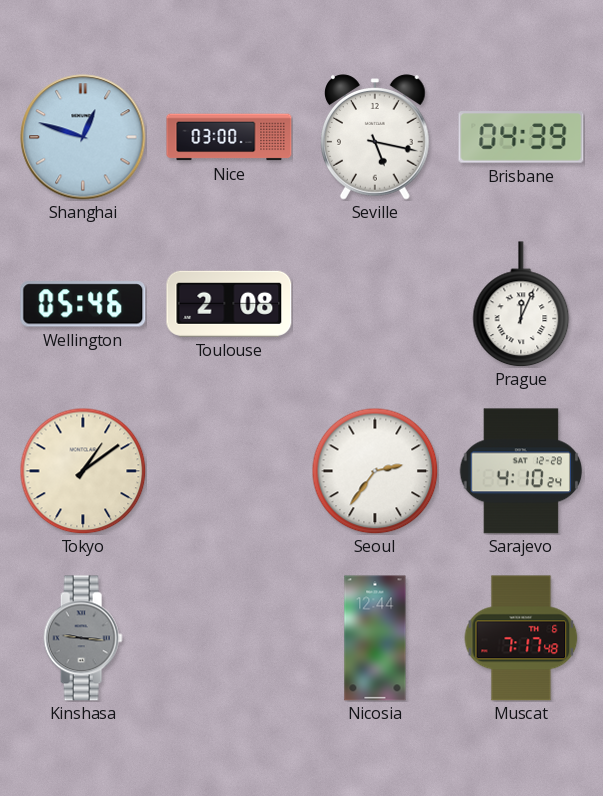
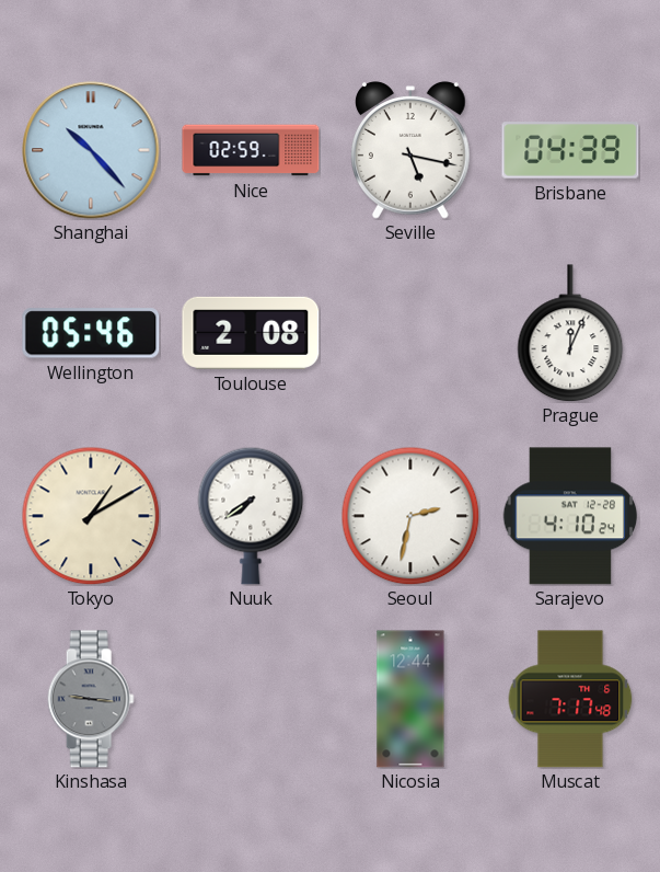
Shanghai: 12:48 -> 10:23
Nice: 03:00 -> 02:59
Tokyo: 1:09 -> 1:10
Nuuk: none -> 7:39
Seoul: 2:36 -> 2:32
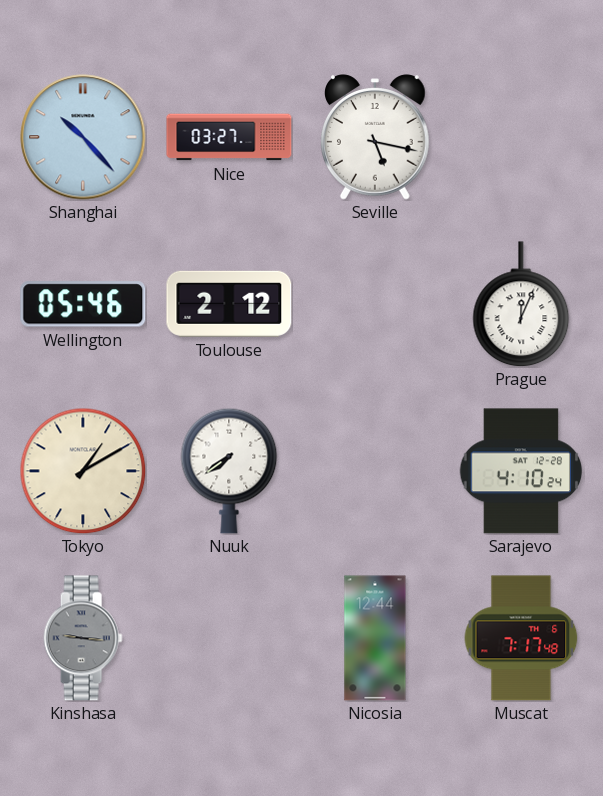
Nice: 02:59 -> 03:27
Brisbane: 04:39 -> none
Toulouse: 2:08 -> 2:12
Seoul: 2:32 -> none
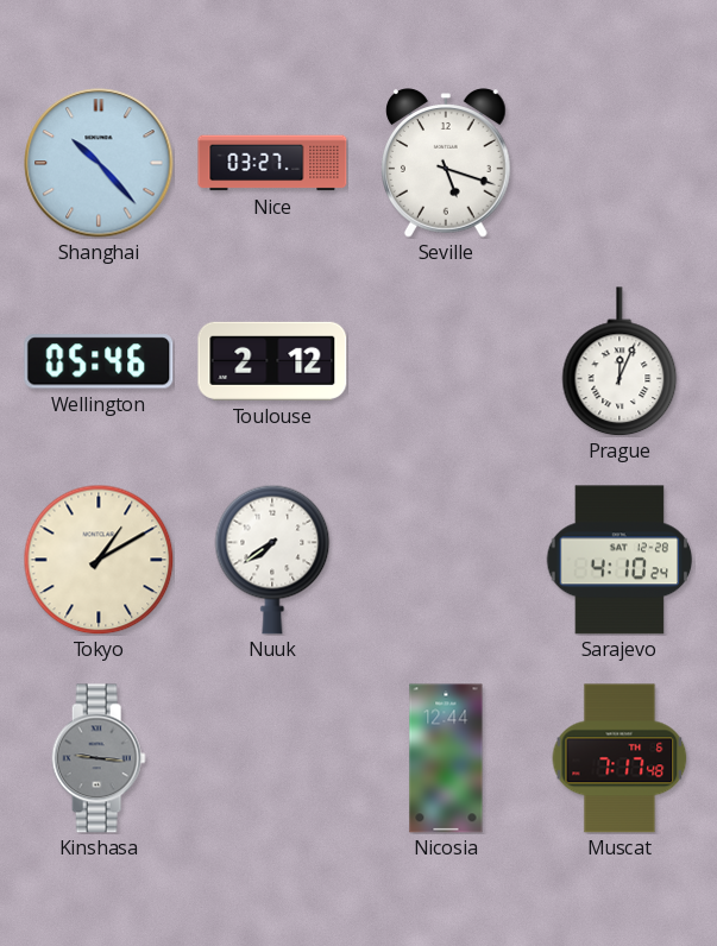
Seville: 5:17 -> 5:18
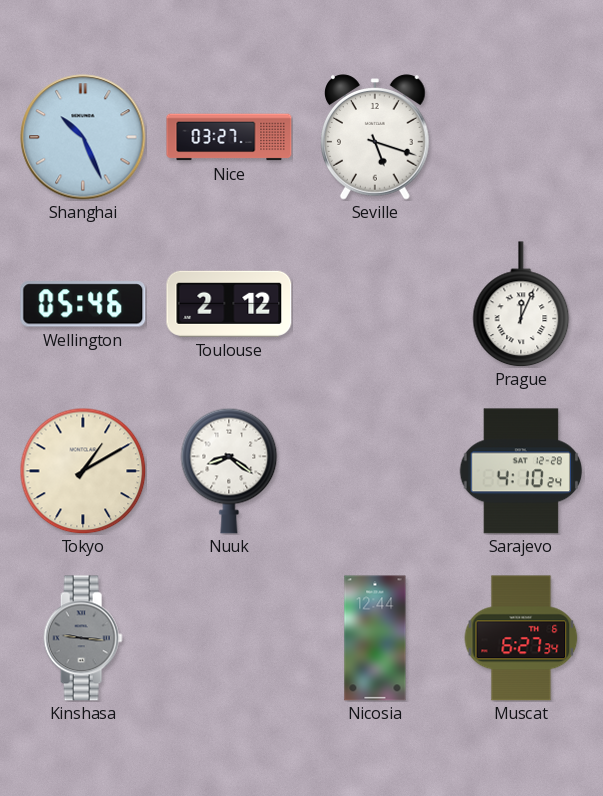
Shanghai: 10:23 -> 10:26
Nuuk: 7:39 -> 8:21
Muscat: 7:17 -> 6:27
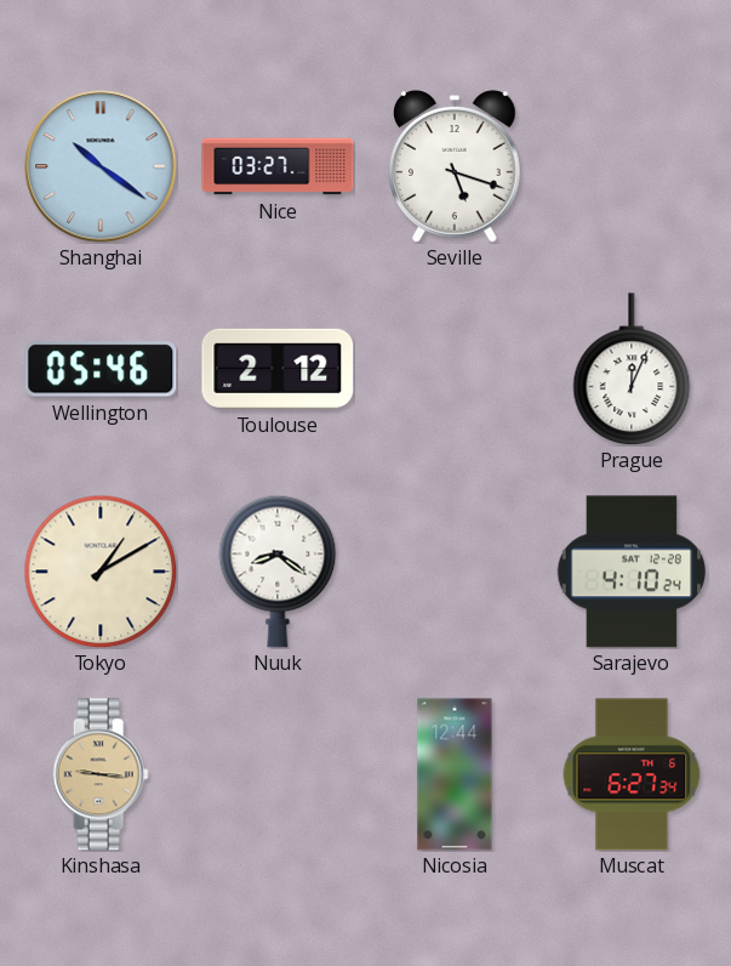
Shanghai: 10:26 -> 10:21
Kinshasa dial: grey -> champagne
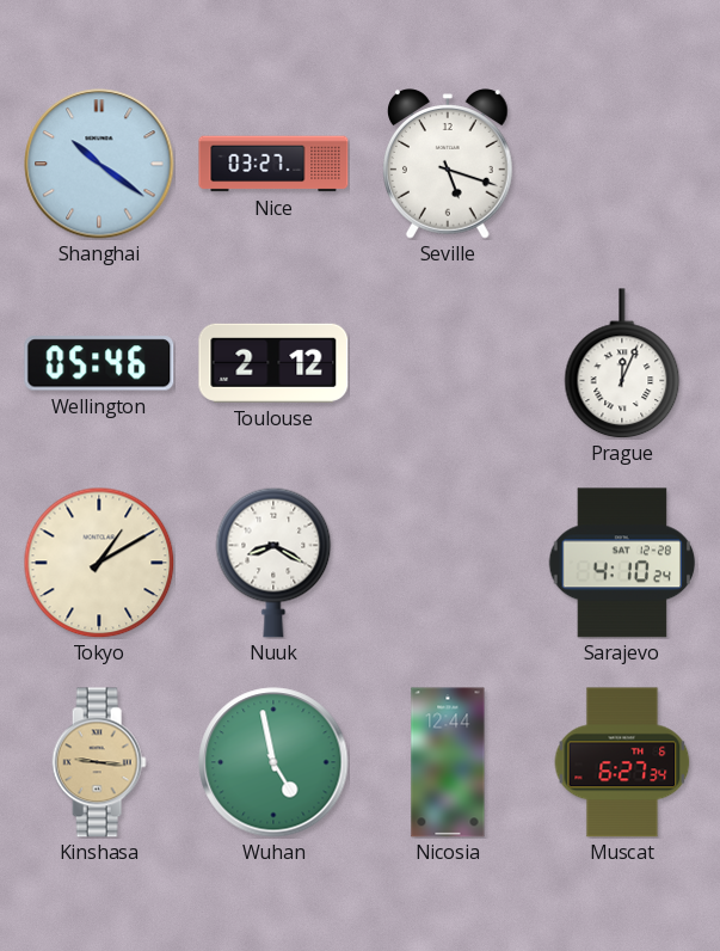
Nuuk: 8:21 -> 8:20
Wuhan: none -> 4:58
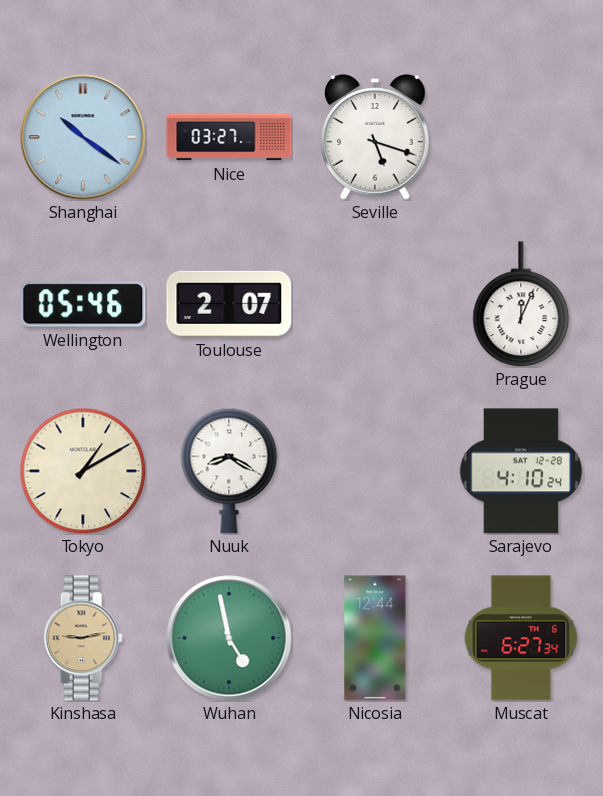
Toulouse: 2:12 -> 2:07
Kinshasa: 9:16 -> 9:13
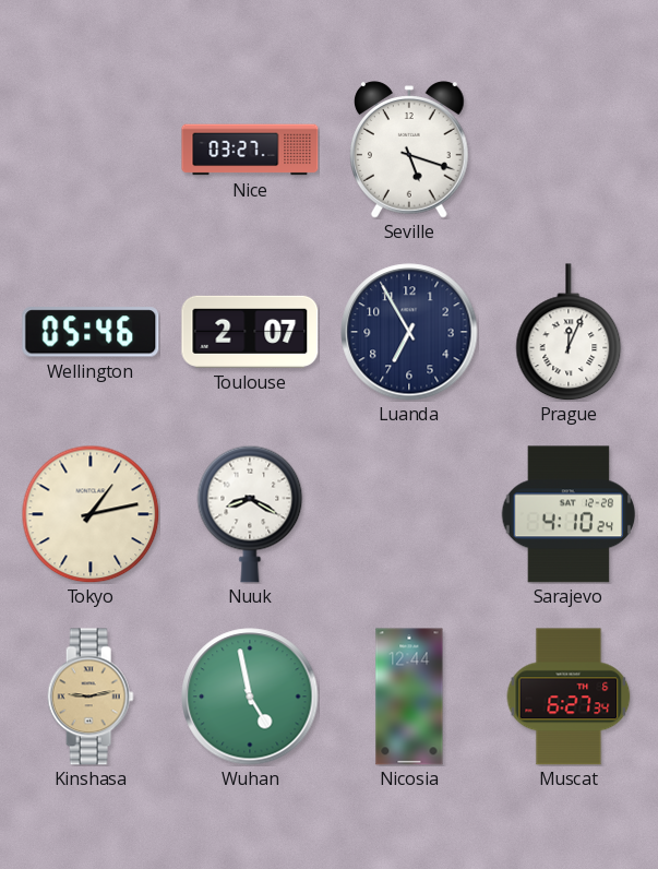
Shanghai: 10:21 -> none
Luanda: none -> 6:55
Tokyo: 1:10 -> 1:13
